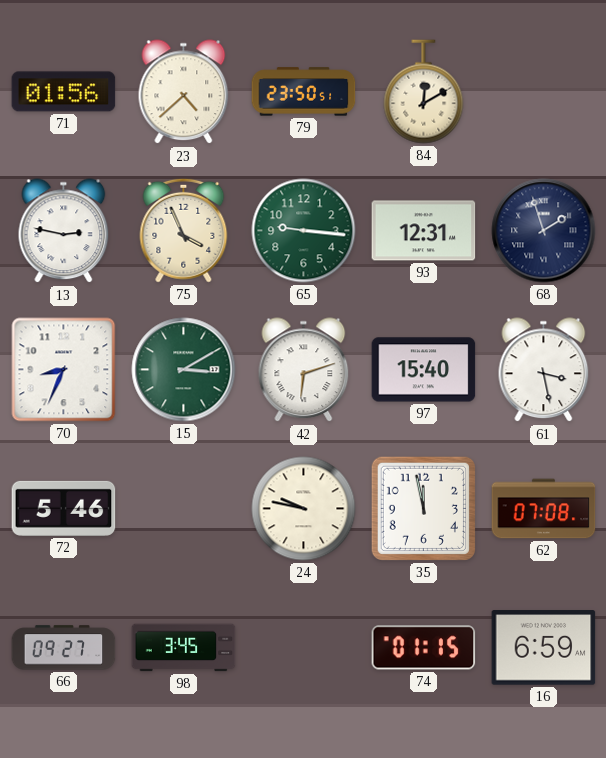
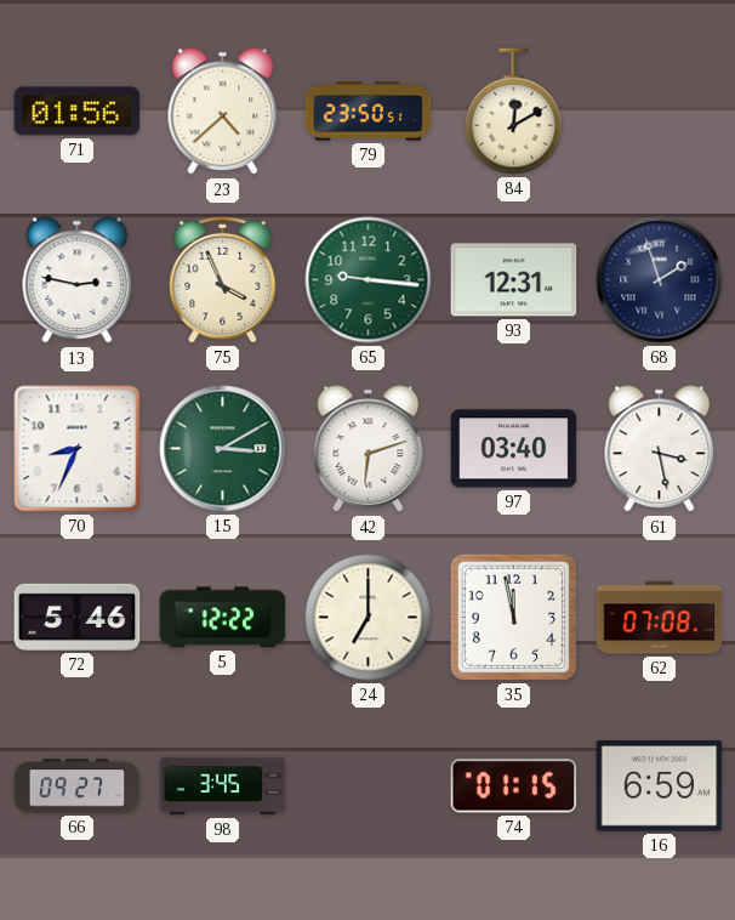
97: 15:40 -> 03:40
5: none -> 12:22
24: 9:47 -> 7:00
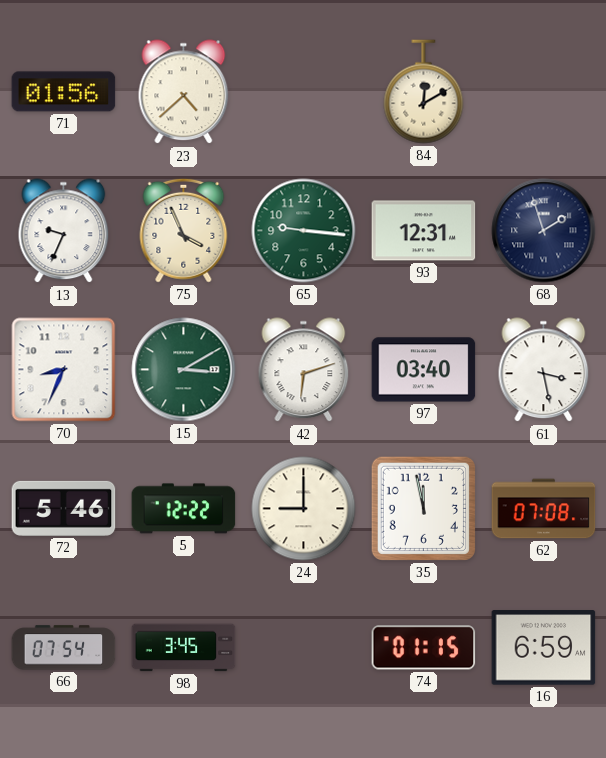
79: 23:50 -> none
13: 2:47 -> 9:34
24: 7:00 -> 9:00
66: 09:27 -> 07:54
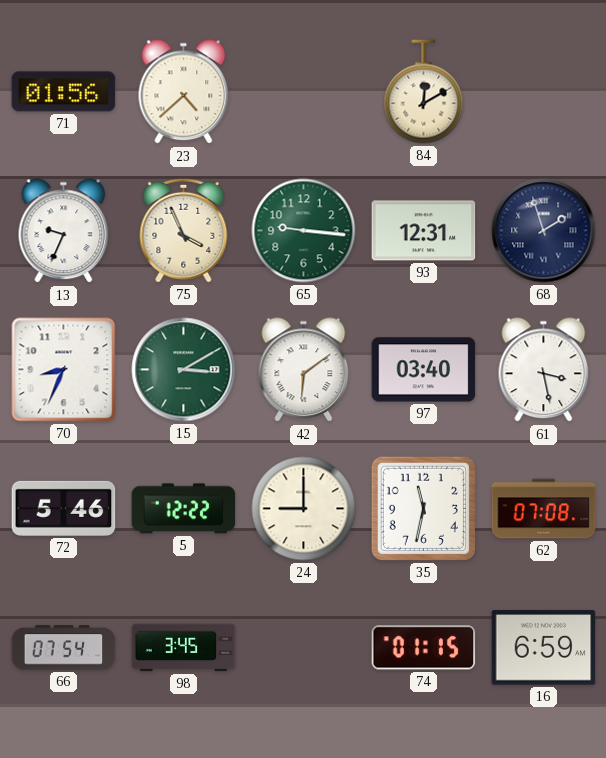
42: 6:12 -> 6:09
35: 11:58 -> 11:32
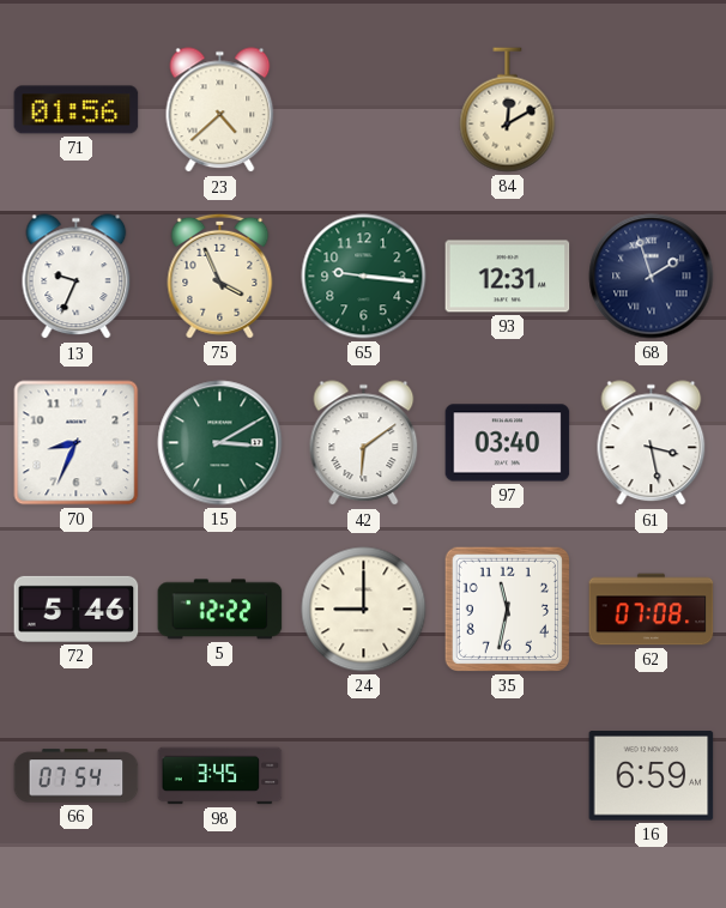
74: 01:15 -> none
